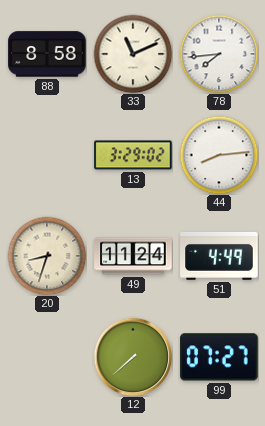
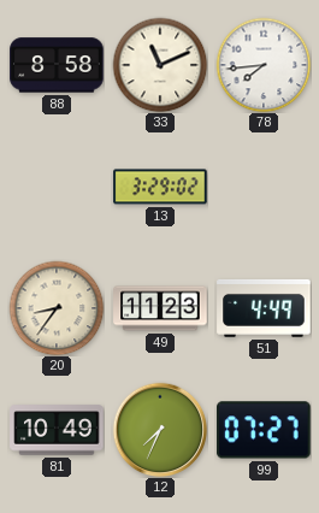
44: 8:14 -> none
20: 8:33 -> 8:36
49: 11:24 -> 11:23
81: none -> 10:49
12: 7:38 -> 7:34
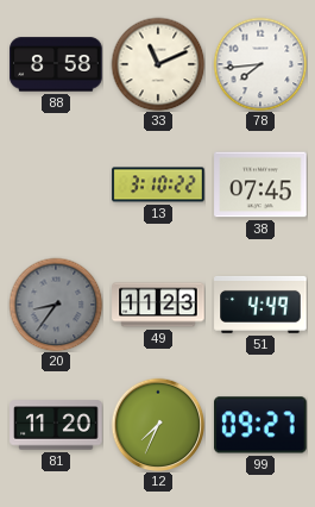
13: 3:29 -> 3:10
38: none -> 07:45
20 dial: cream -> grey
81: 10:49 -> 11:20
99: 07:27 -> 09:27
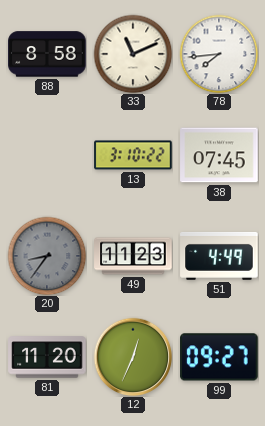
12: 7:34 -> 12:34
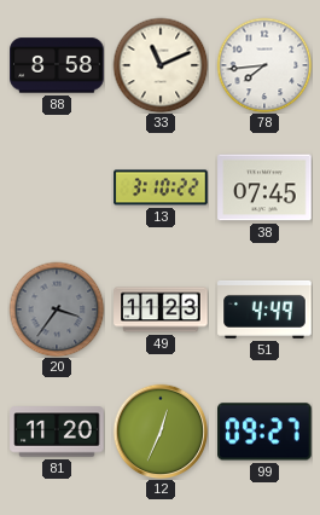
20: 8:36 -> 3:36
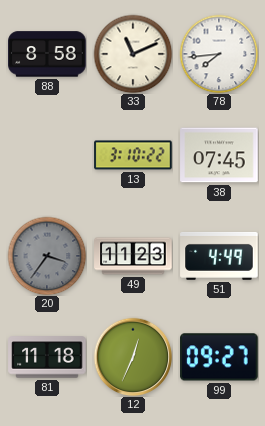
81: 11:20 -> 11:18
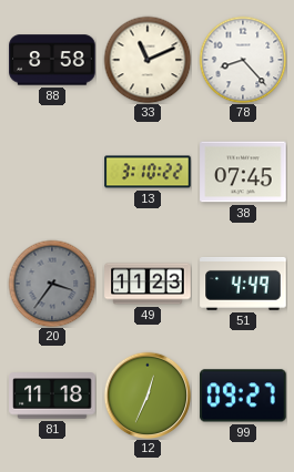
78: 7:44 -> 8:23
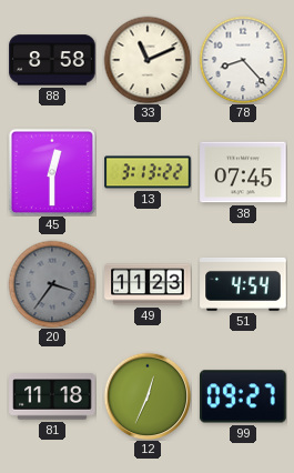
45: none -> 12:30
13: 3:10 -> 3:13
51: 4:49 -> 4:54
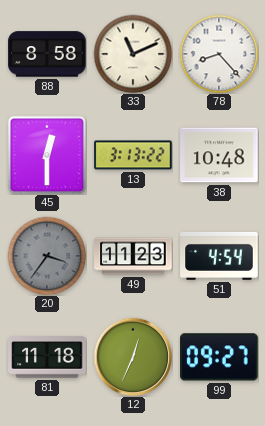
38: 07:45 -> 10:48
